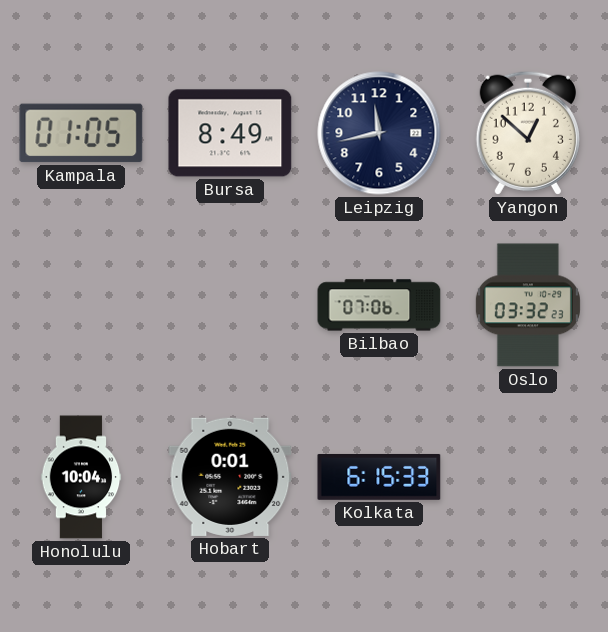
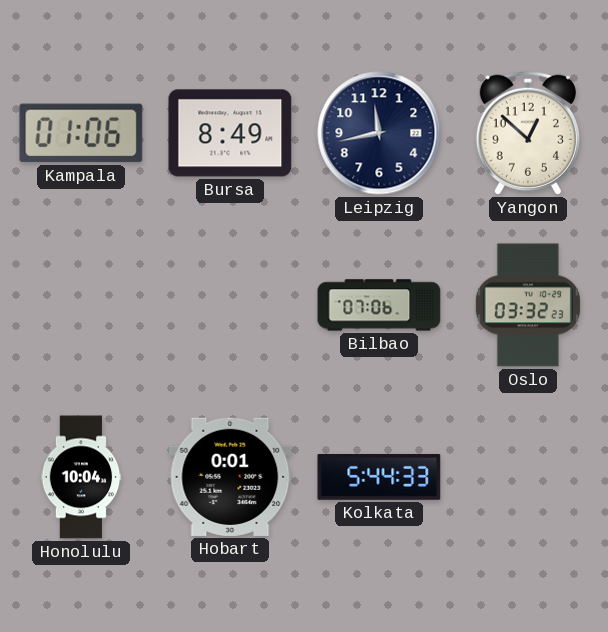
Kampala: 01:05 -> 01:06
Kolkata: 6:15 -> 5:44
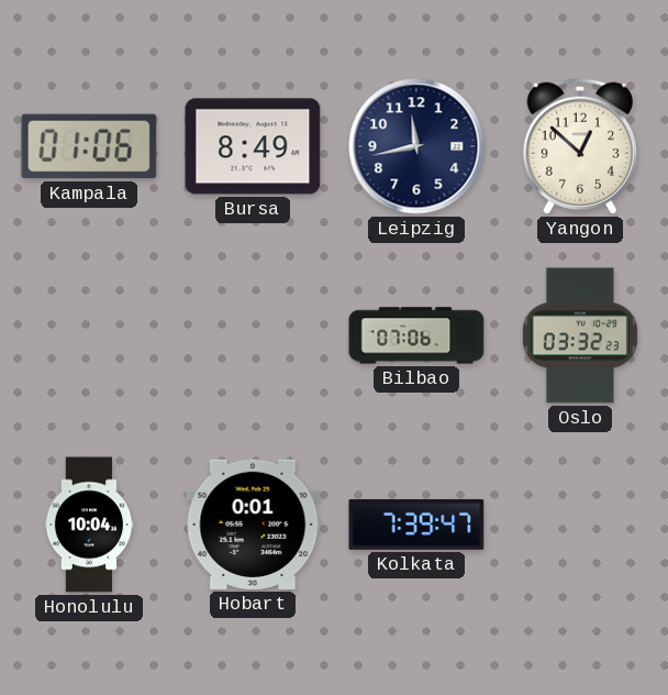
Kolkata: 5:44 -> 7:39
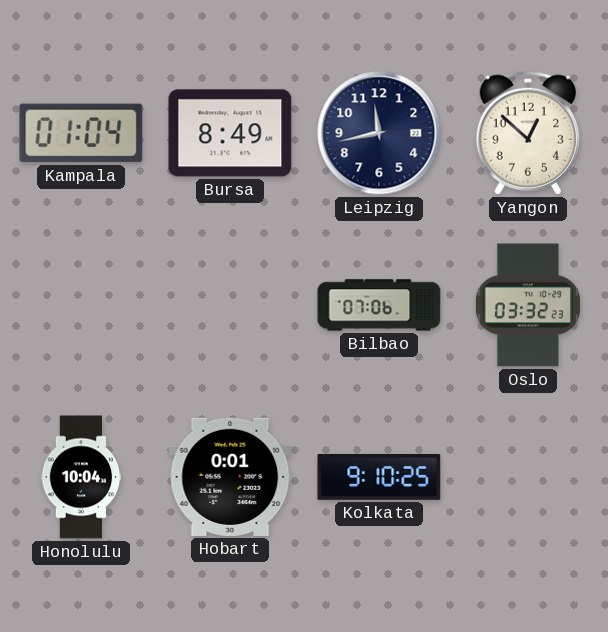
Kampala: 01:06 -> 01:04
Kolkata: 7:39 -> 9:10
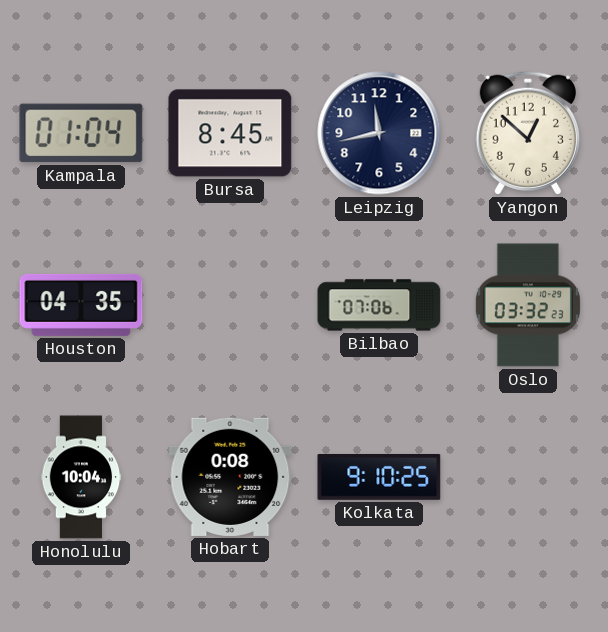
Bursa: 8:49 -> 8:45
Houston: none -> 04:35
Hobart: 0:01 -> 0:08
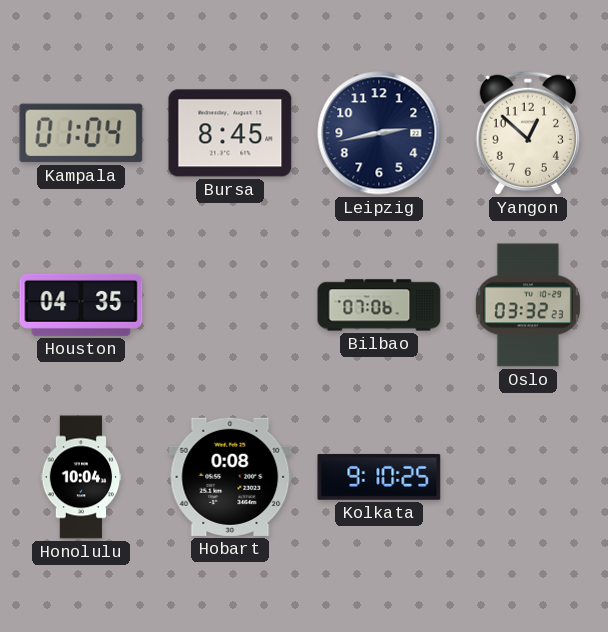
Leipzig: 11:43 -> 2:43
